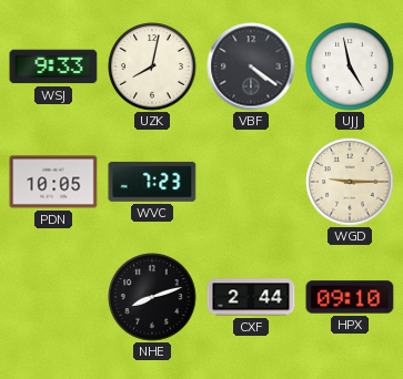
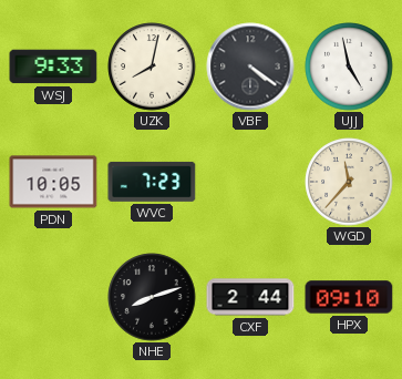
WGD: 9:15 -> 11:37
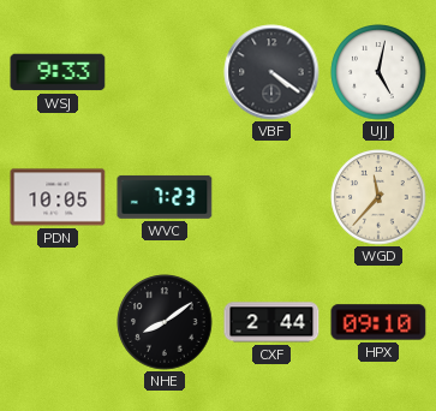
UZK: 8:02 -> none
UJJ: 4:58 -> 5:02
NHE: 8:12 -> 8:09
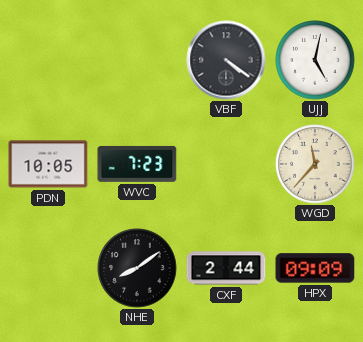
WSJ: 9:33 -> none
HPX: 09:10 -> 09:09
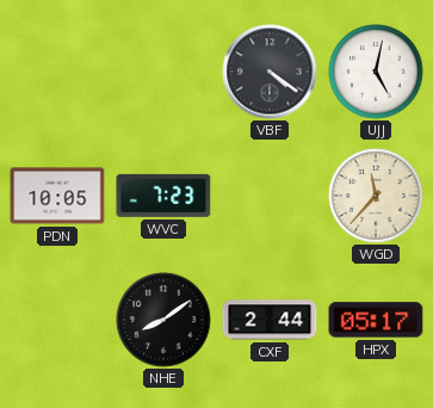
HPX: 09:09 -> 05:17
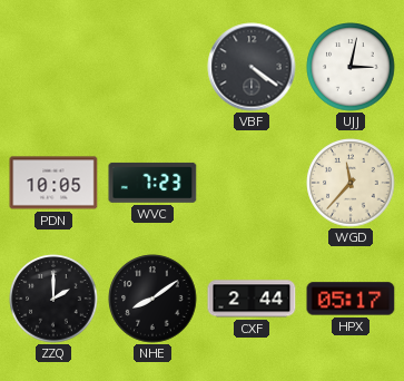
UJJ: 5:02 -> 3:02
ZZQ: none -> 2:00
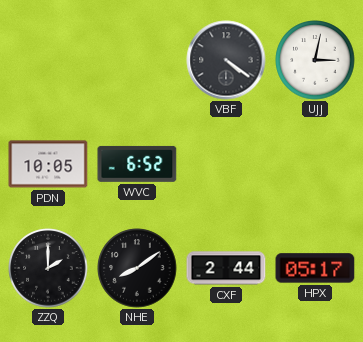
WVC: 7:23 -> 6:52
WGD: 11:37 -> none
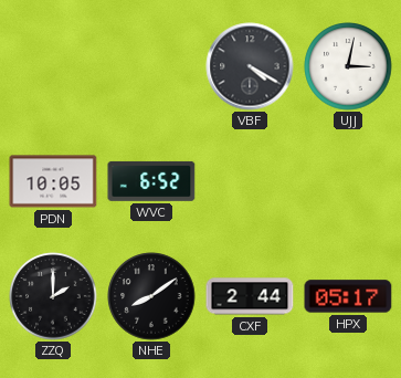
VBF: 4:21 -> 4:20
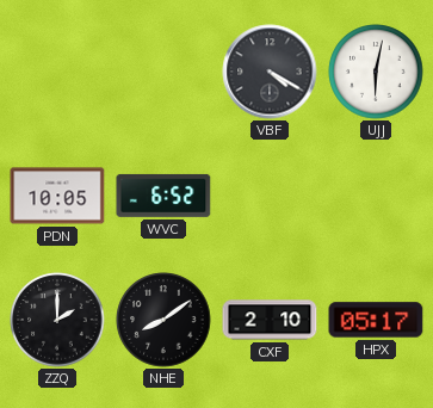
UJJ: 3:02 -> 6:02
CXF: 2:44 -> 2:10
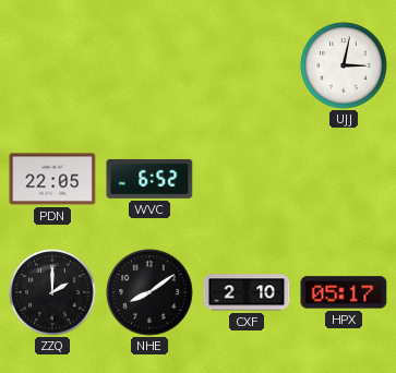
VBF: 4:20 -> none
UJJ: 6:02 -> 3:02
PDN: 10:05 -> 22:05
